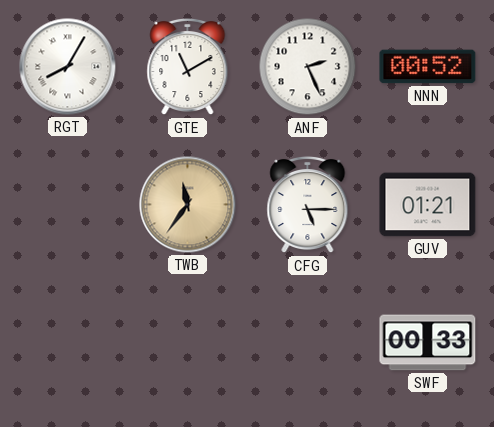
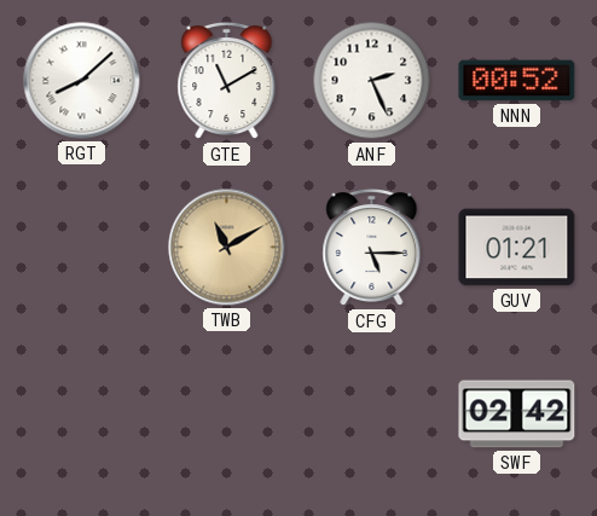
RGT: 8:05 -> 8:08
TWB: 11:36 -> 11:10
SWF: 00:33 -> 02:42
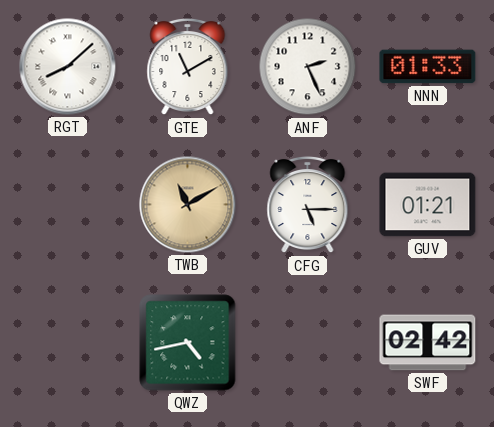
NNN: 00:52 -> 01:33
QWZ: none -> 4:43
